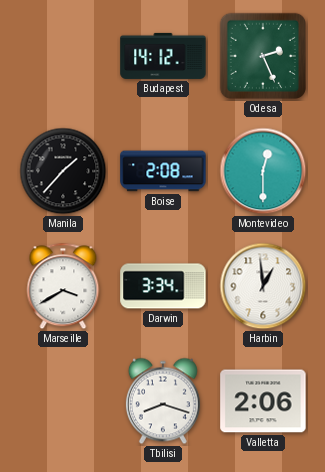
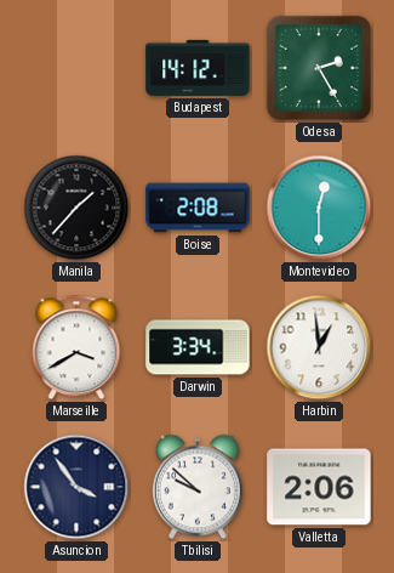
Odesa: 2:26 -> 2:25
Asuncion: none -> 3:54
Tbilisi: 8:18 -> 9:52
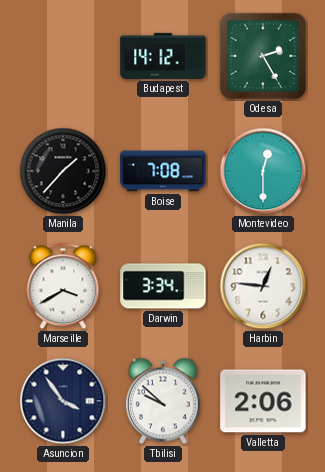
Boise: 2:08 -> 7:08
Harbin: 12:59 -> 12:46
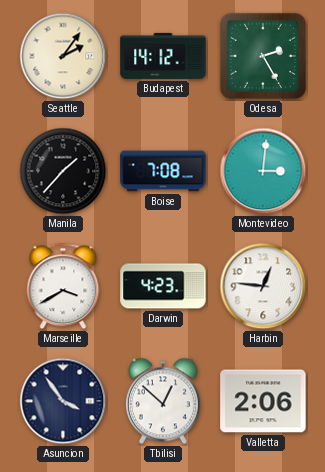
Seattle: none -> 2:06
Montevideo: 12:30 -> 3:01
Darwin: 3:34 -> 4:23
Tbilisi: 9:52 -> 12:52
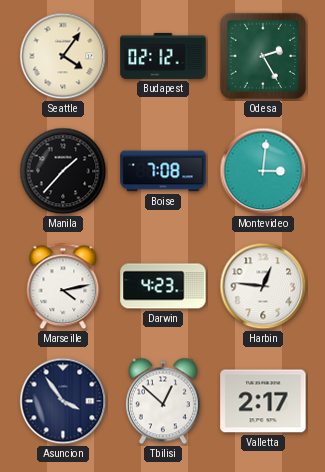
Seattle: 2:06 -> 4:06
Budapest: 14:12 -> 02:12
Marseille: 3:40 -> 4:13
Valletta: 2:06 -> 2:17
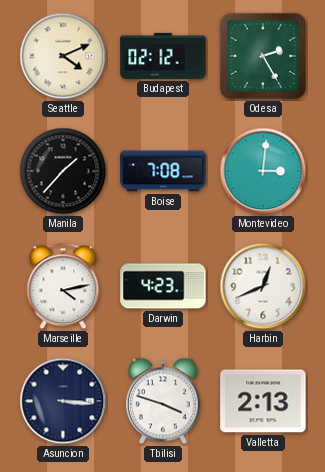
Seattle: 4:06 -> 4:11
Harbin: 12:46 -> 12:41
Asuncion: 3:54 -> 3:16
Tbilisi: 12:52 -> 3:48
Valletta: 2:17 -> 2:13
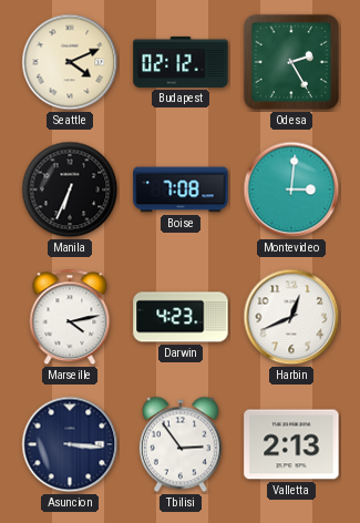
Manila: 1:37 -> 6:34
Tbilisi: 3:48 -> 2:54
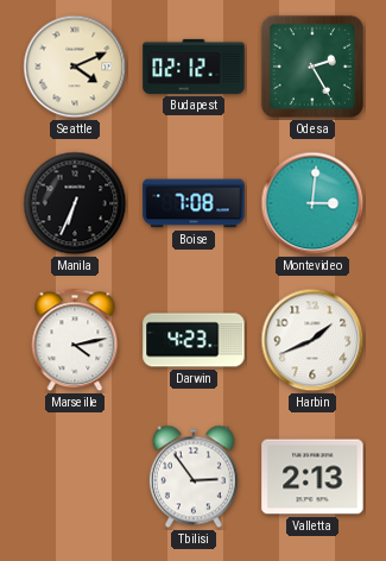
Harbin: 12:41 -> 1:41
Asuncion: 3:16 -> none
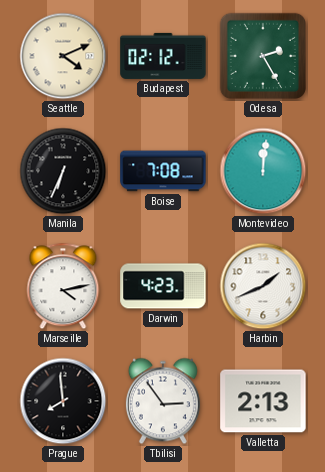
Montevideo: 3:01 -> 12:01
Prague: none -> 7:59
